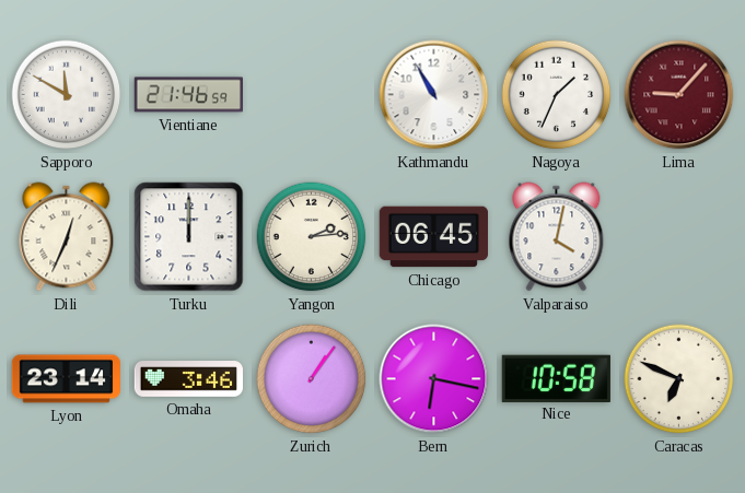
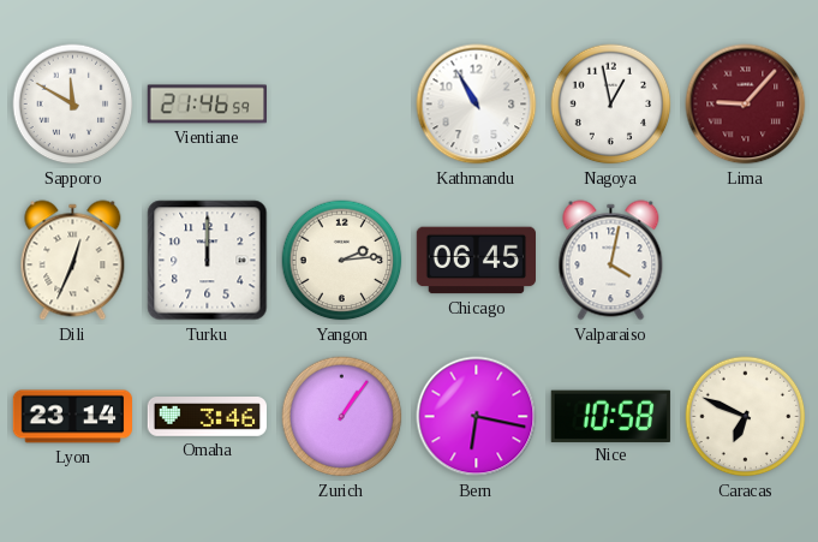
Nagoya: 1:34 -> 12:58
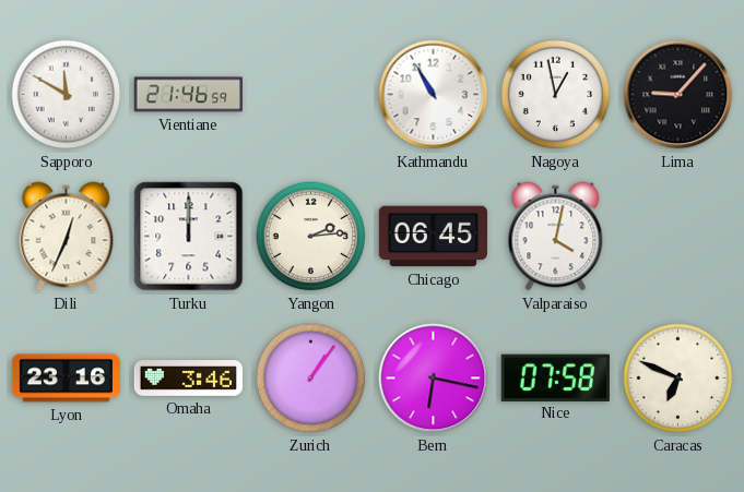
Lima dial: burgundy -> black
Lyon: 23:14 -> 23:16
Nice: 10:58 -> 07:58
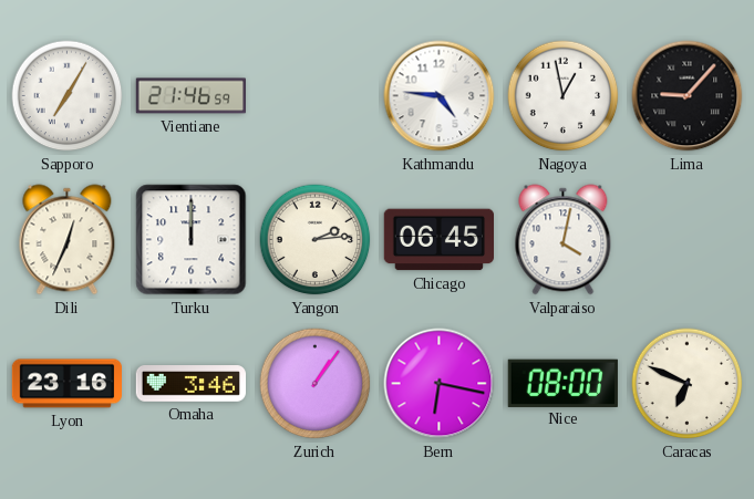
Sapporo: 11:50 -> 7:05
Kathmandu: 10:55 -> 4:46
Nice: 07:58 -> 08:00
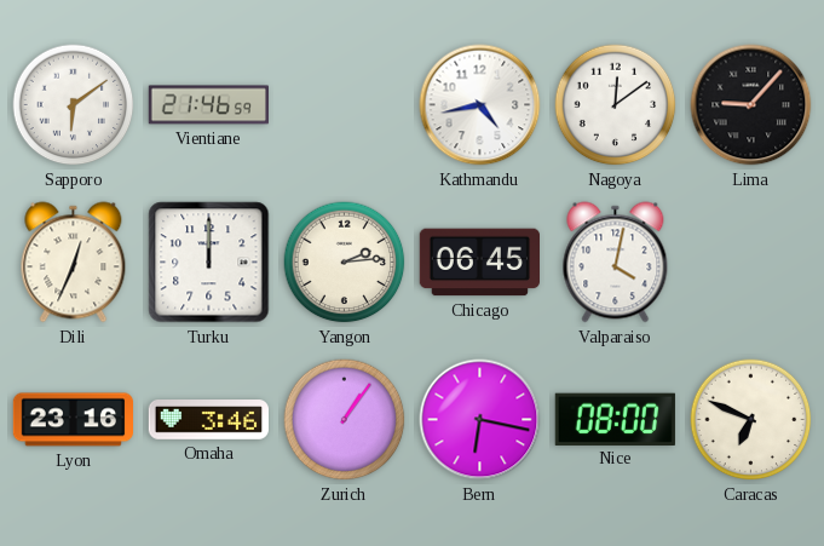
Sapporo: 7:05 -> 6:09
Kathmandu: 4:46 -> 4:43
Nagoya: 12:58 -> 12:09
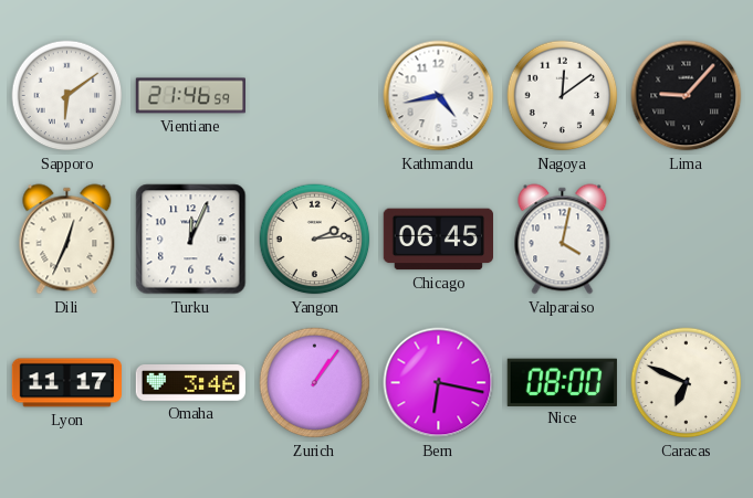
Turku: 12:00 -> 12:04
Lyon: 23:16 -> 11:17
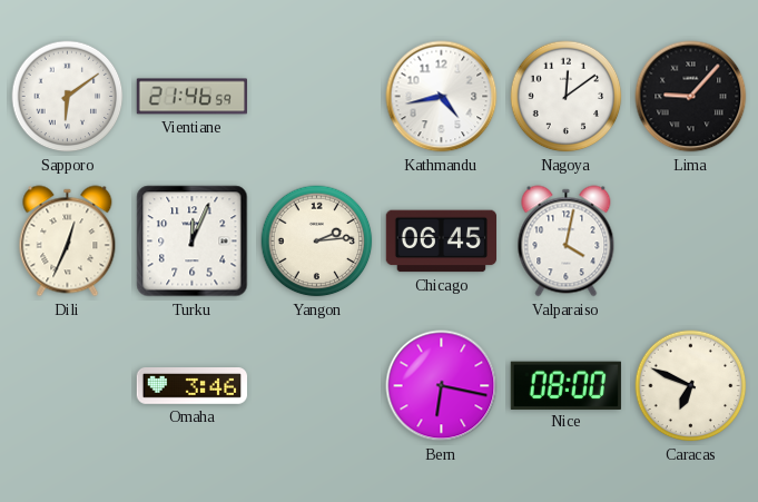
Lyon: 11:17 -> none
Zurich: 1:06 -> none
